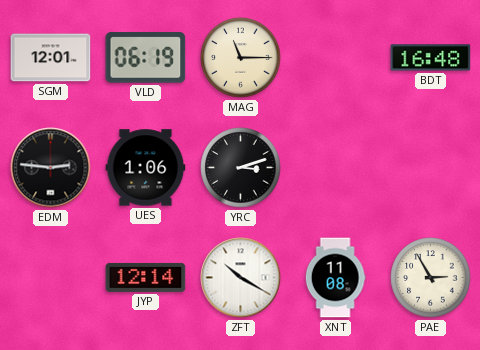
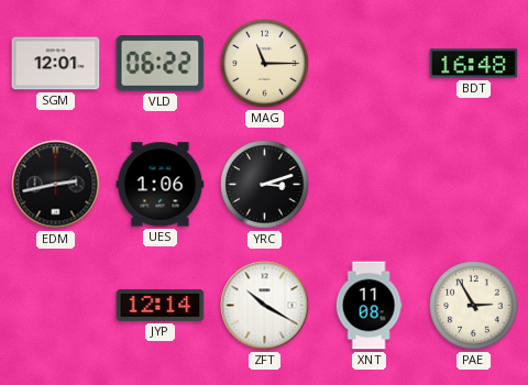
VLD: 06:19 -> 06:22
EDM: 2:46 -> 2:43
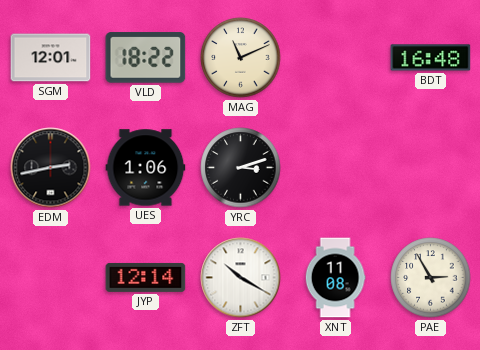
VLD: 06:22 -> 18:22
MAG: 11:15 -> 11:11
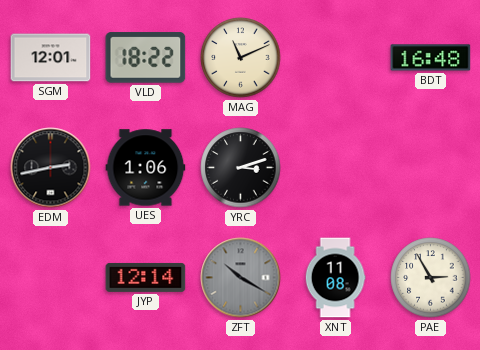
ZFT dial: white -> grey
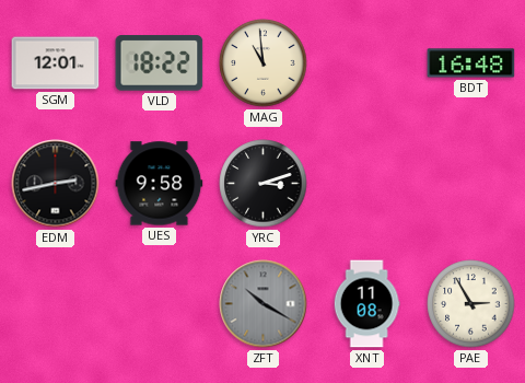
MAG: 11:11 -> 10:59
UES: 1:06 -> 9:58
JYP: 12:14 -> none
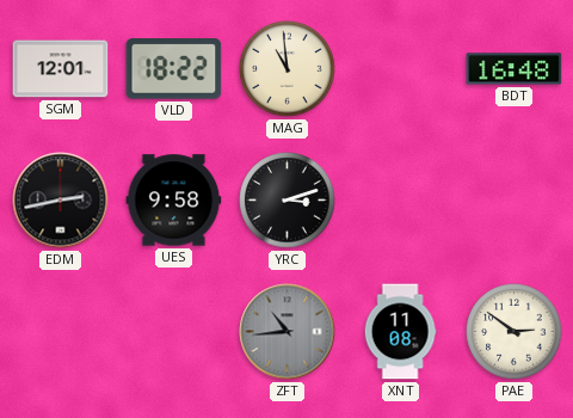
ZFT: 10:20 -> 10:44
PAE: 2:55 -> 2:51
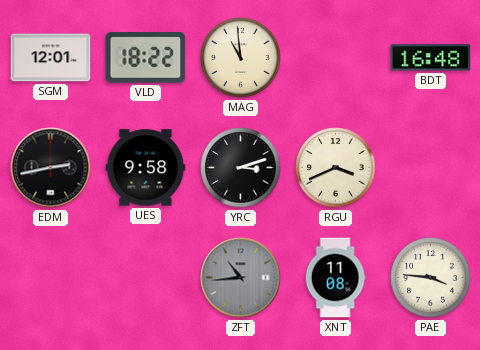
RGU: none -> 3:41
PAE: 2:51 -> 3:46
